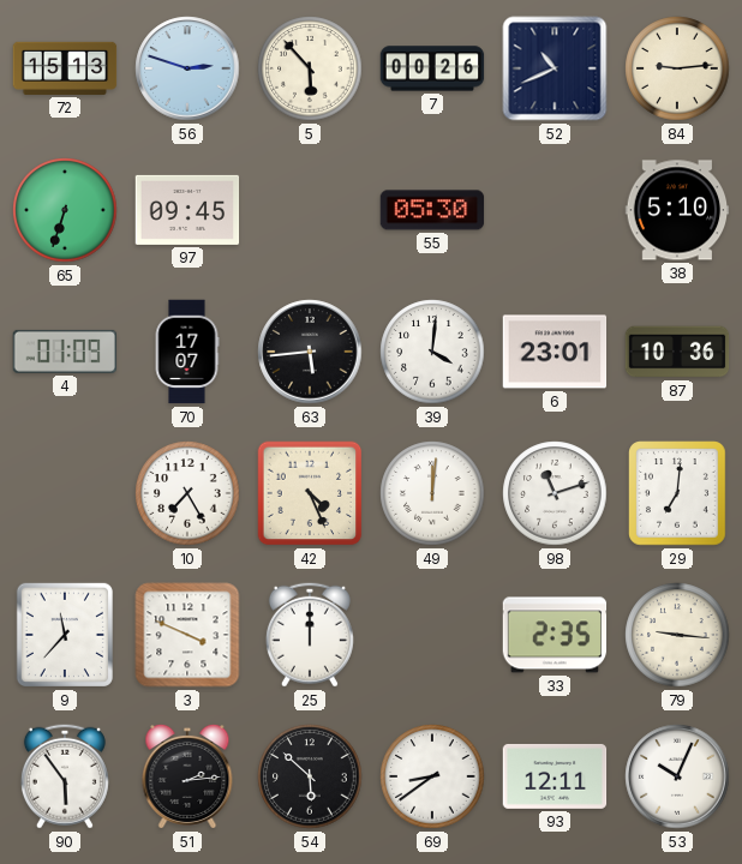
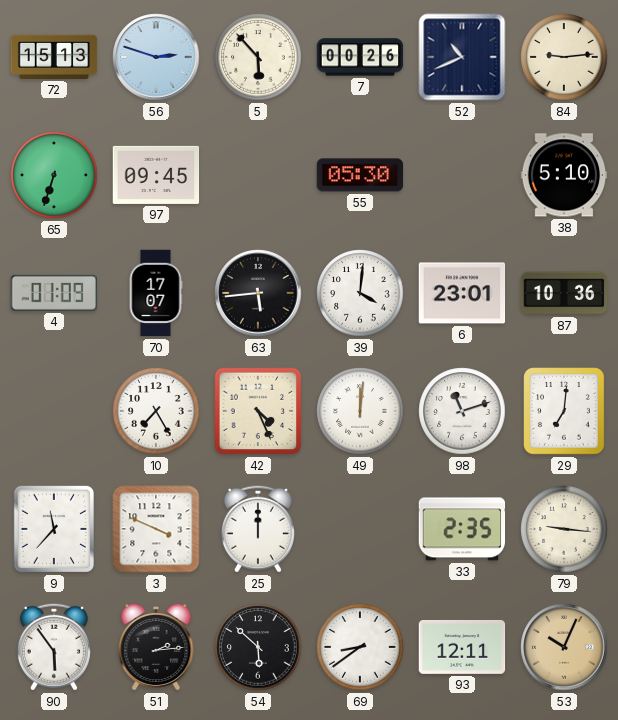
53 dial: white -> champagne
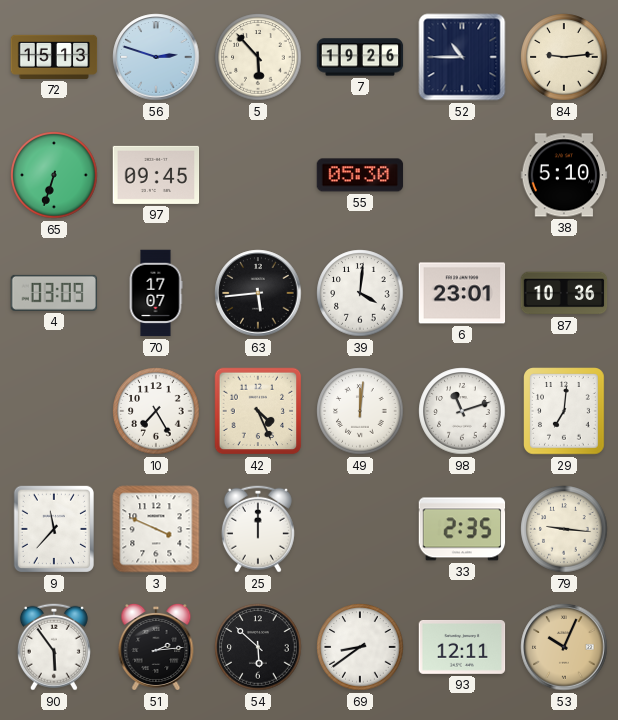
7: 00:26 -> 19:26
52: 10:41 -> 10:45
4: 01:09 -> 03:09
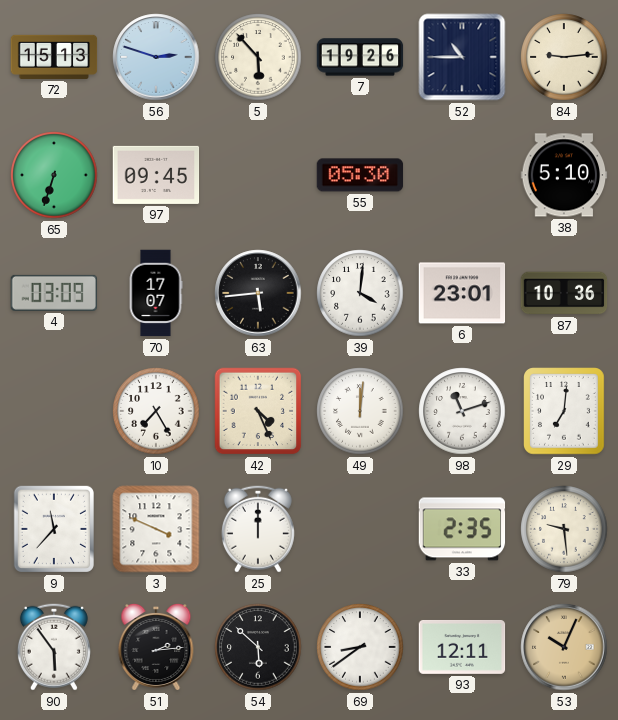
79: 9:16 -> 9:29
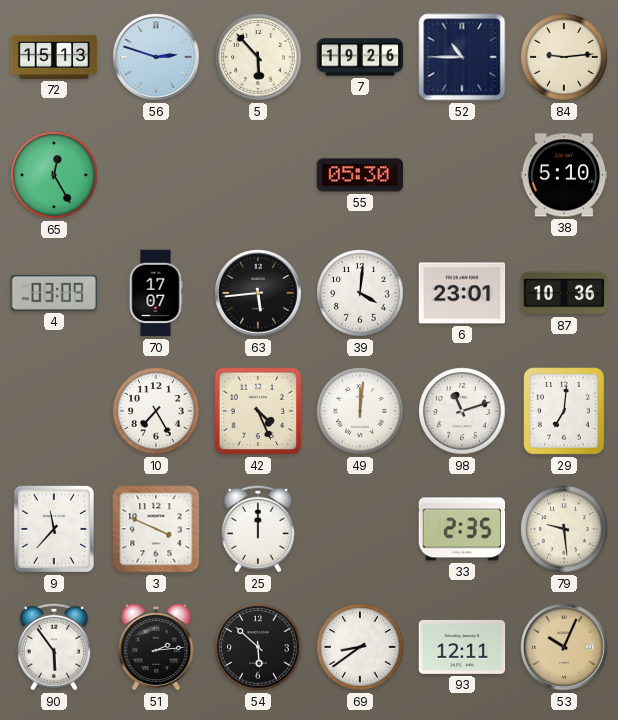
65: 6:33 -> 12:25
97: 09:45 -> none
